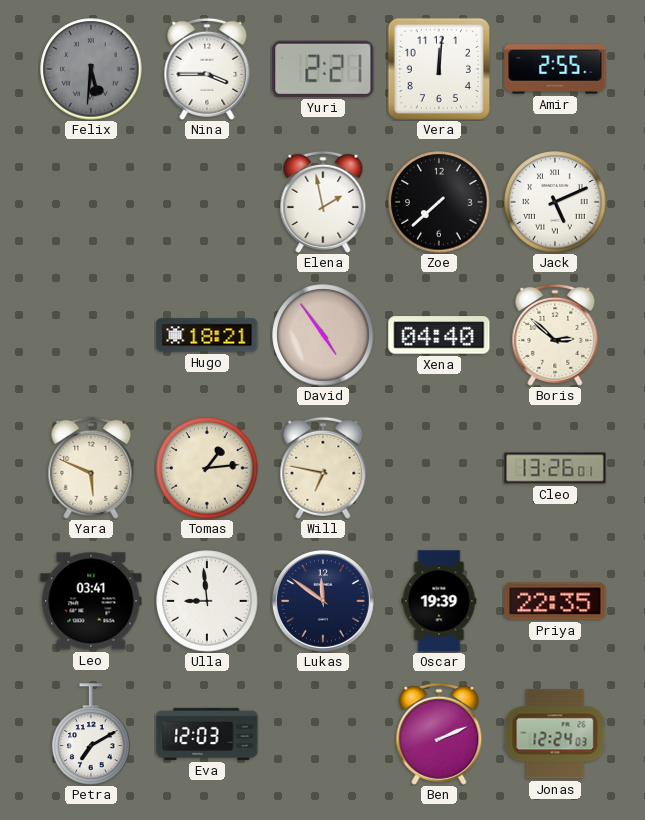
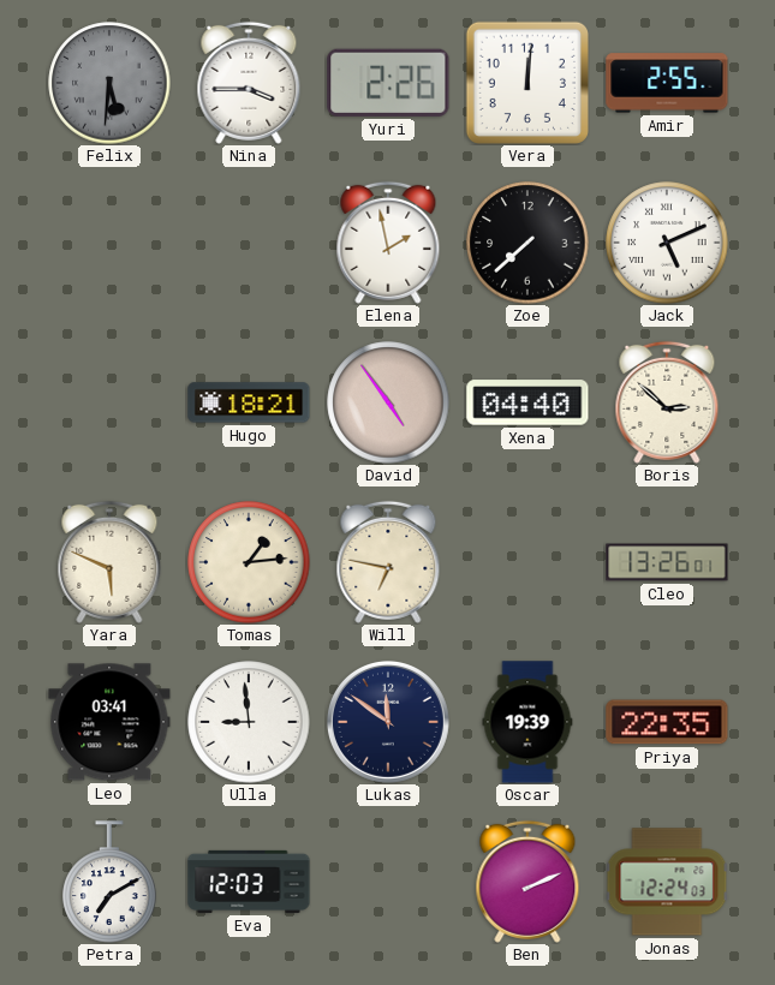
Yuri: 2:21 -> 2:26
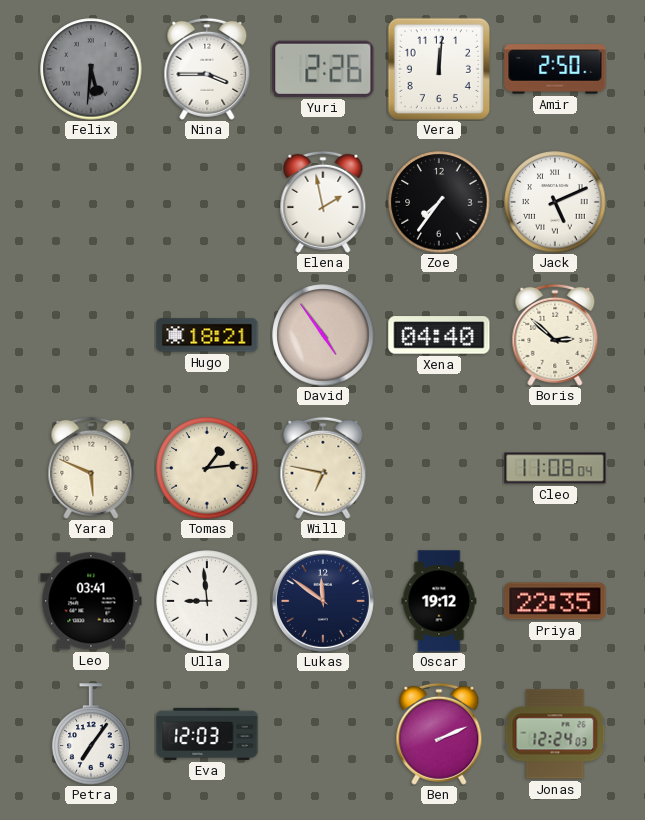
Amir: 2:55 -> 2:50
Zoe: 7:38 -> 7:36
Cleo: 13:26 -> 11:08
Oscar: 19:39 -> 19:12
Petra: 7:10 -> 7:06
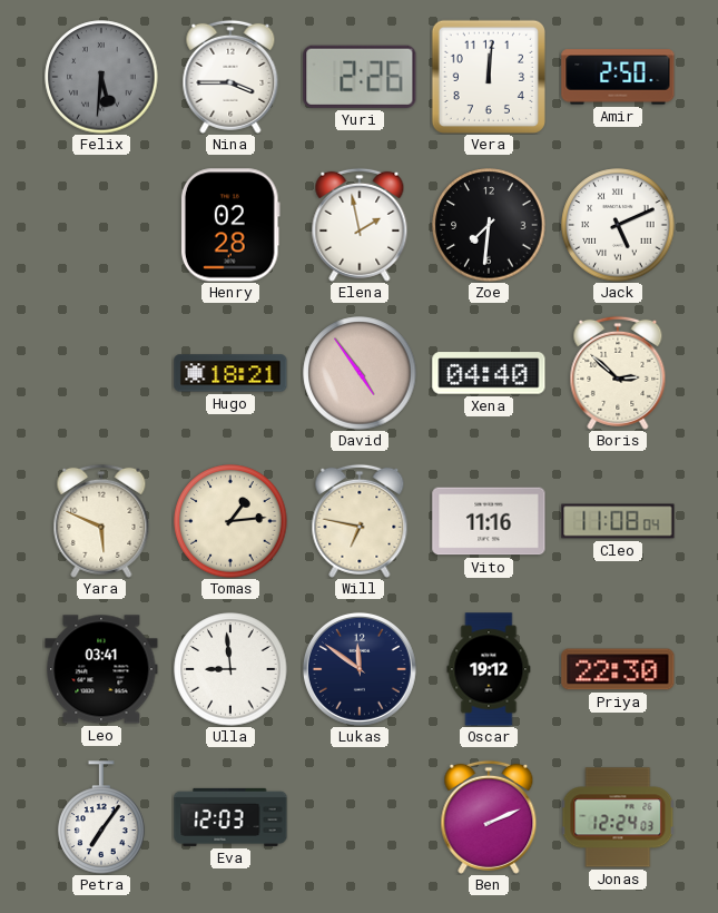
Henry: none -> 02:28
Zoe: 7:36 -> 7:31
Vito: none -> 11:16
Priya: 22:35 -> 22:30
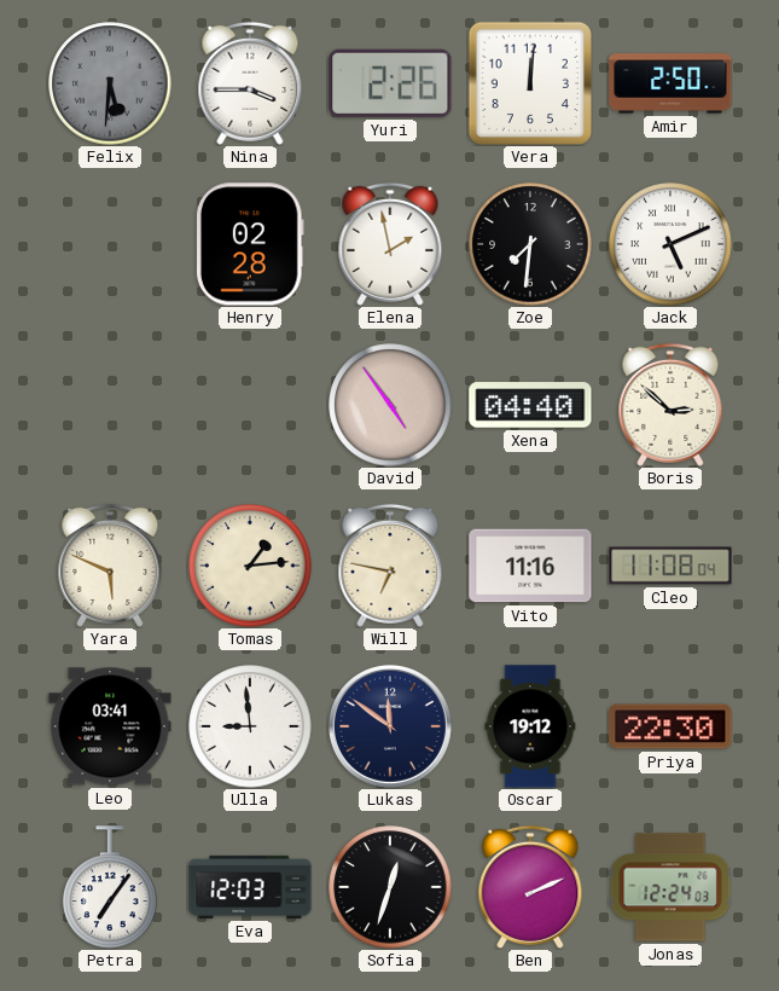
Hugo: 18:21 -> none
Sofia: none -> 12:33
